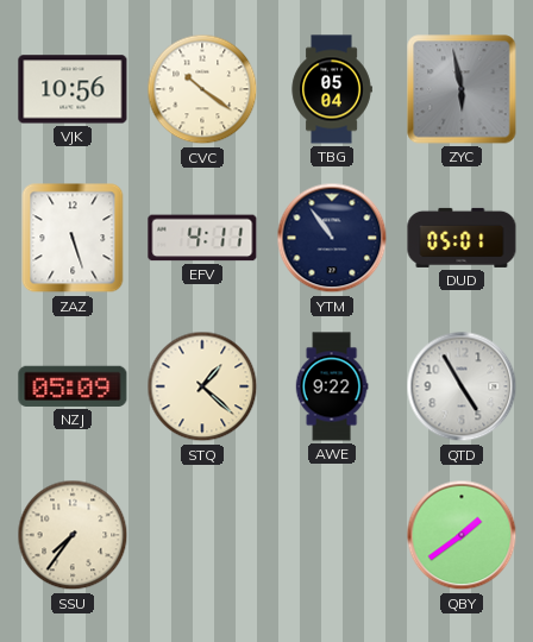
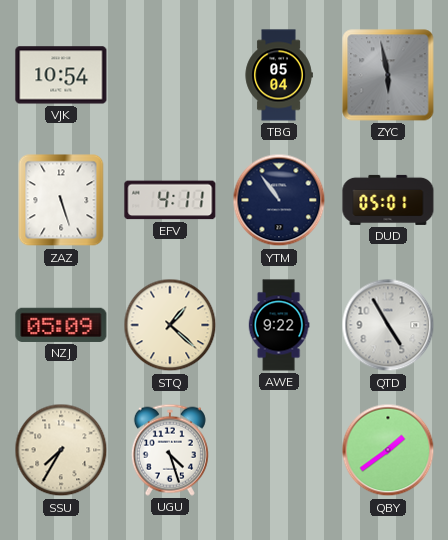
VJK: 10:56 -> 10:54
CVC: 10:21 -> none
SSU: 7:36 -> 7:35
UGU: none -> 4:27
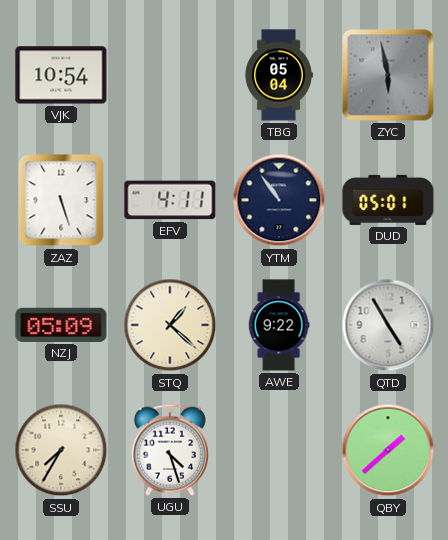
QBY: 1:39 -> 1:38
